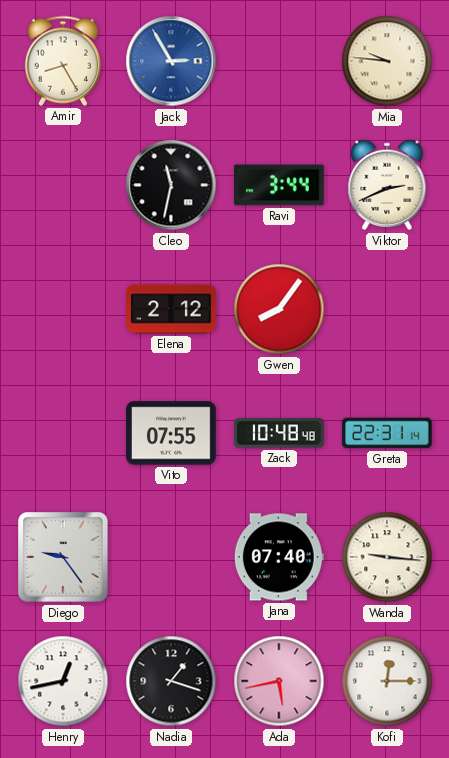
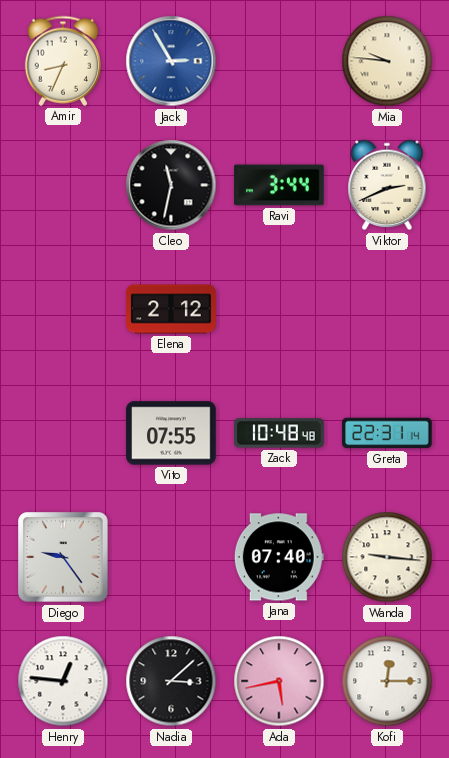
Amir: 8:25 -> 8:34
Gwen: 8:06 -> none
Henry: 12:43 -> 12:46
Nadia: 1:18 -> 3:08
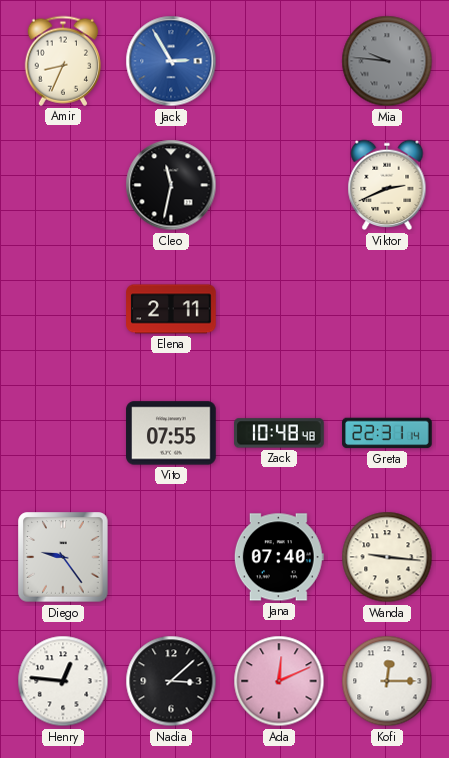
Mia dial: cream -> grey
Ravi: 3:44 -> none
Elena: 2:12 -> 2:11
Ada: 5:43 -> 12:11
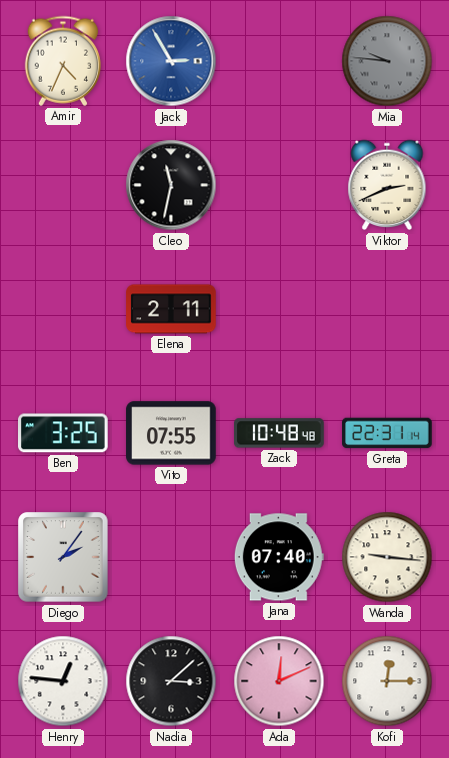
Amir: 8:34 -> 4:34
Ben: none -> 3:25
Diego: 9:24 -> 2:06
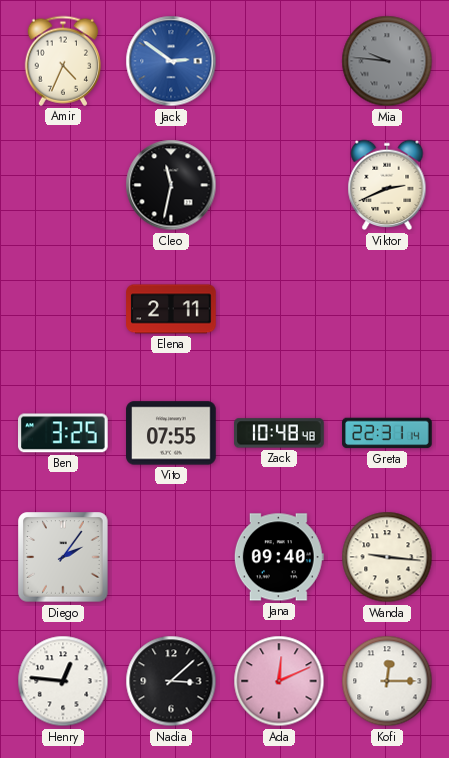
Jack: 2:55 -> 2:51
Jana: 07:40 -> 09:40
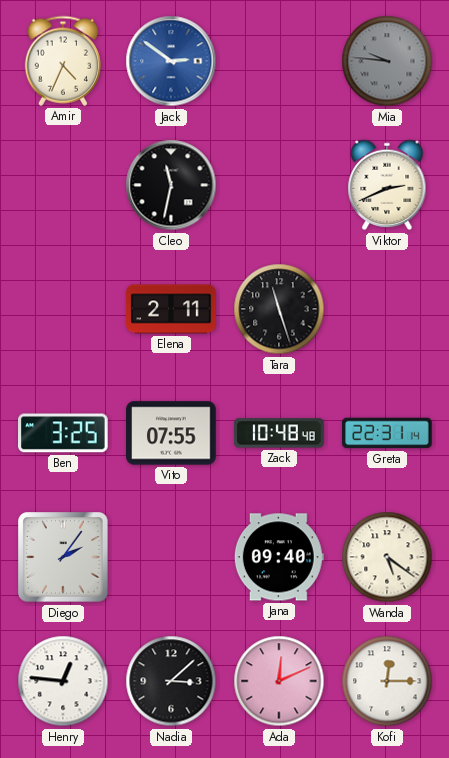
Tara: none -> 11:27
Wanda: 9:16 -> 5:21
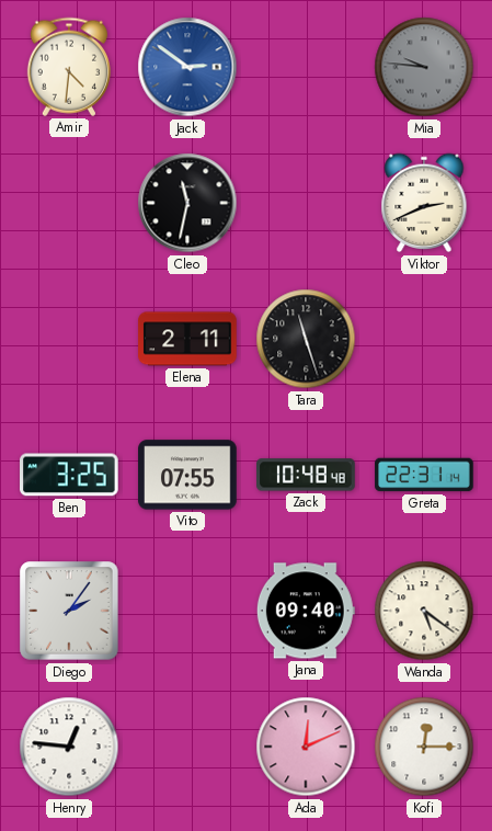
Amir: 4:34 -> 4:31
Nadia: 3:08 -> none
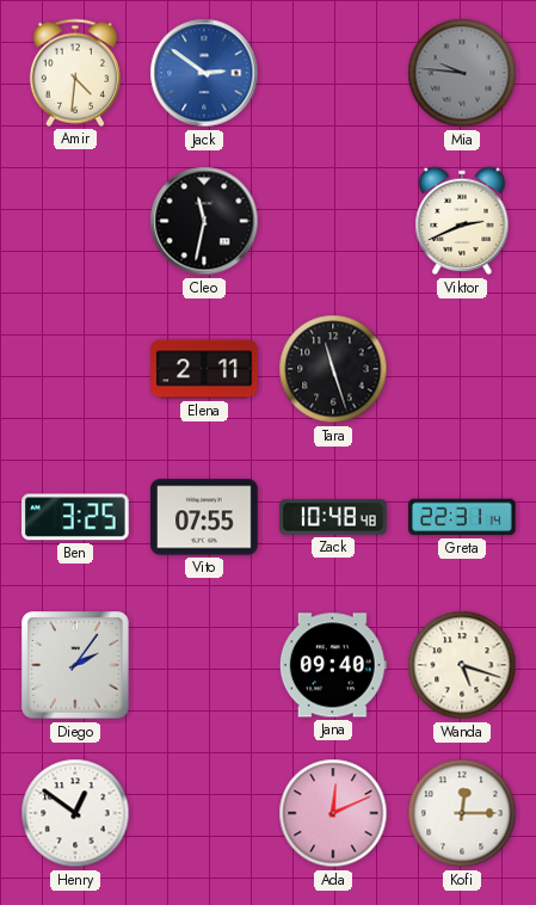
Wanda: 5:21 -> 5:18
Henry: 12:46 -> 12:51
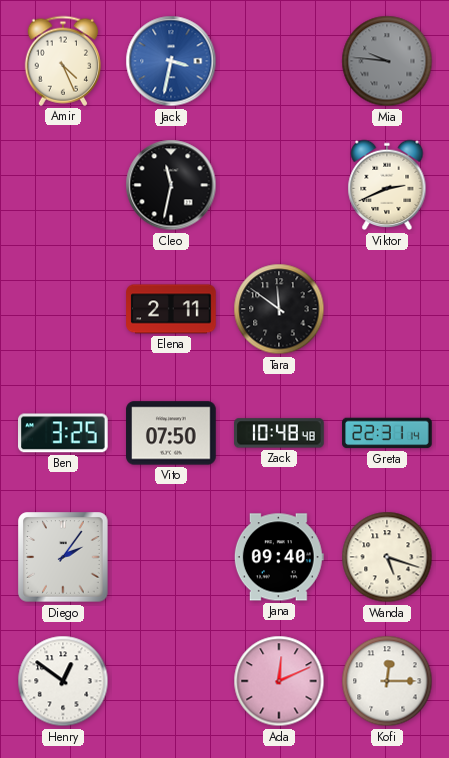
Amir: 4:31 -> 4:26
Jack: 2:51 -> 3:32
Tara: 11:27 -> 11:51
Vito: 07:55 -> 07:50
